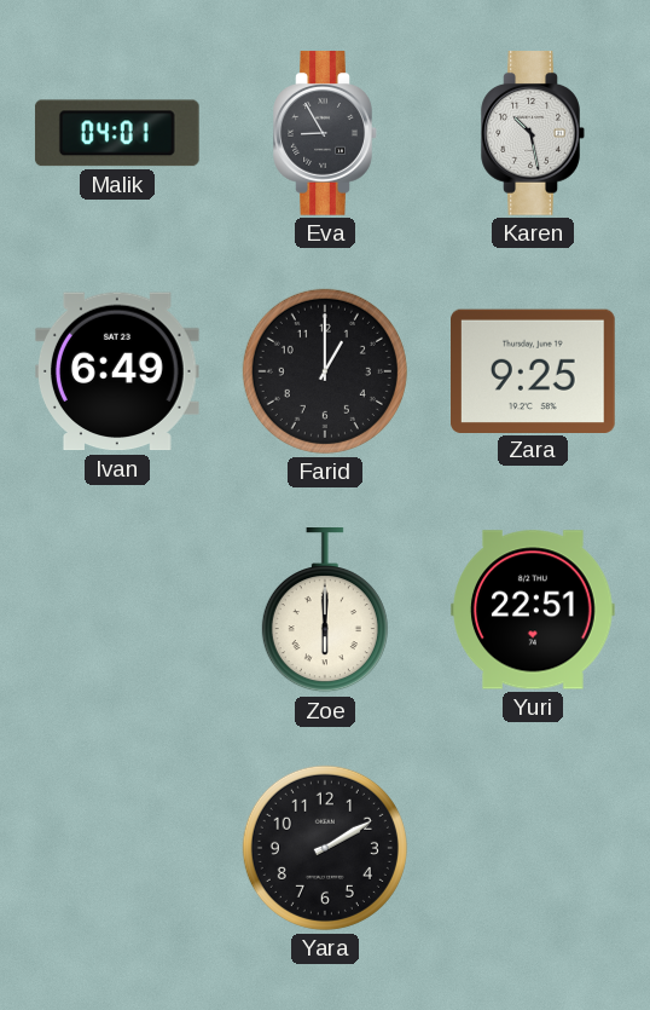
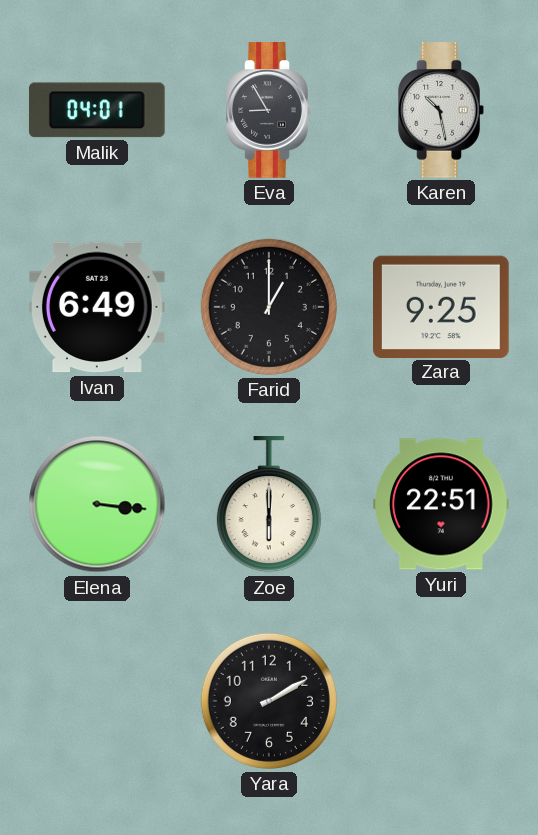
Elena: none -> 3:16
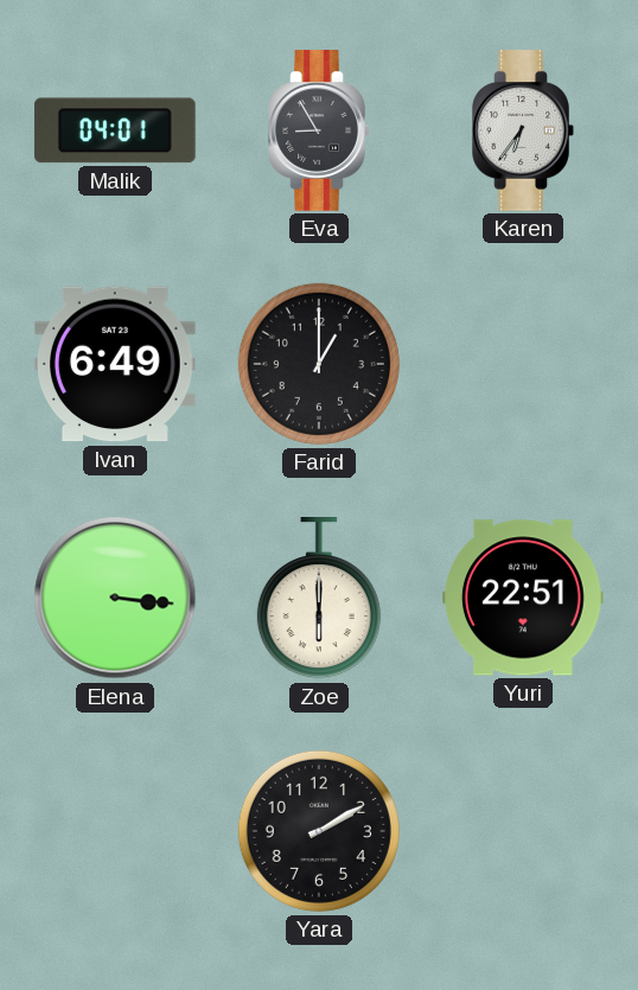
Karen: 10:28 -> 6:36
Zara: 9:25 -> none
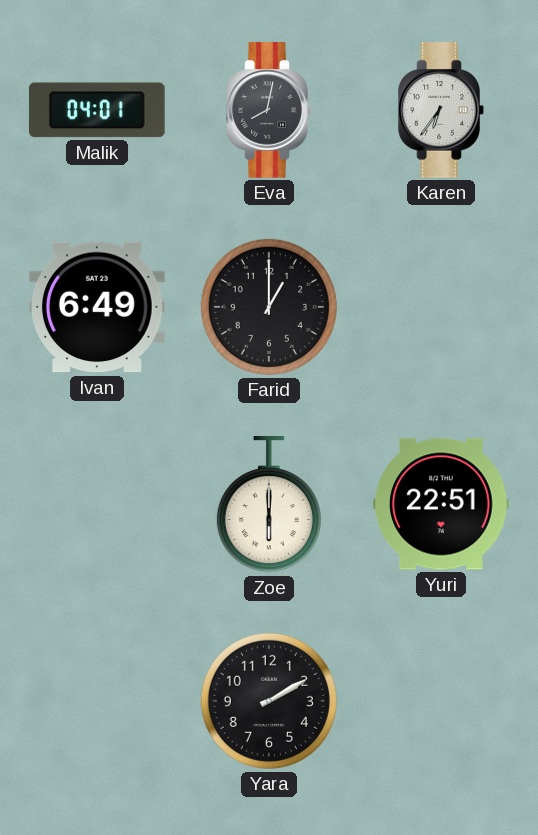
Eva: 8:55 -> 8:02
Elena: 3:16 -> none
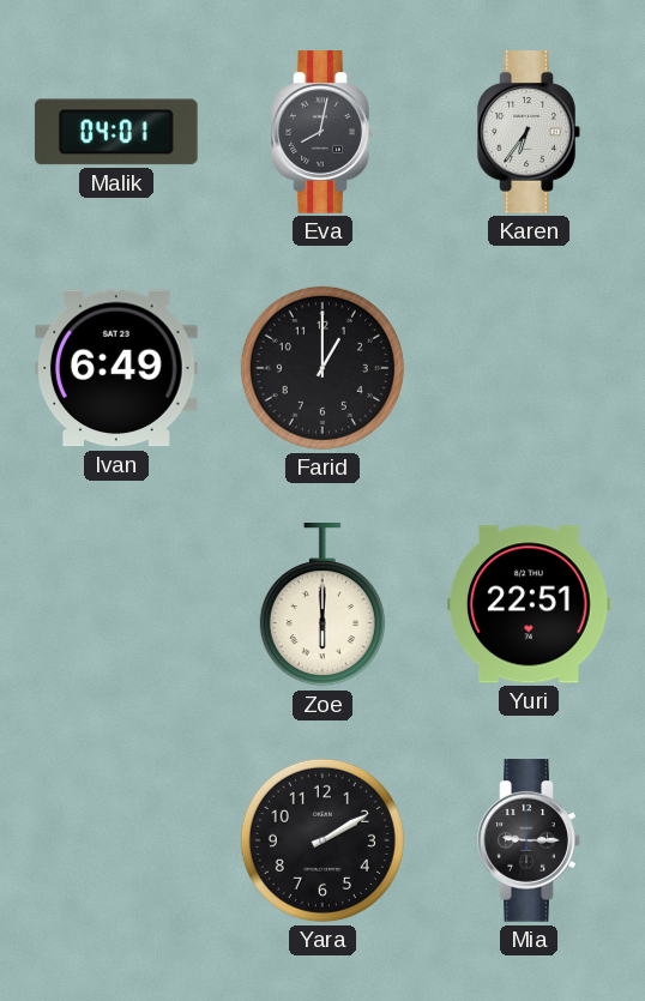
Mia: none -> 9:15
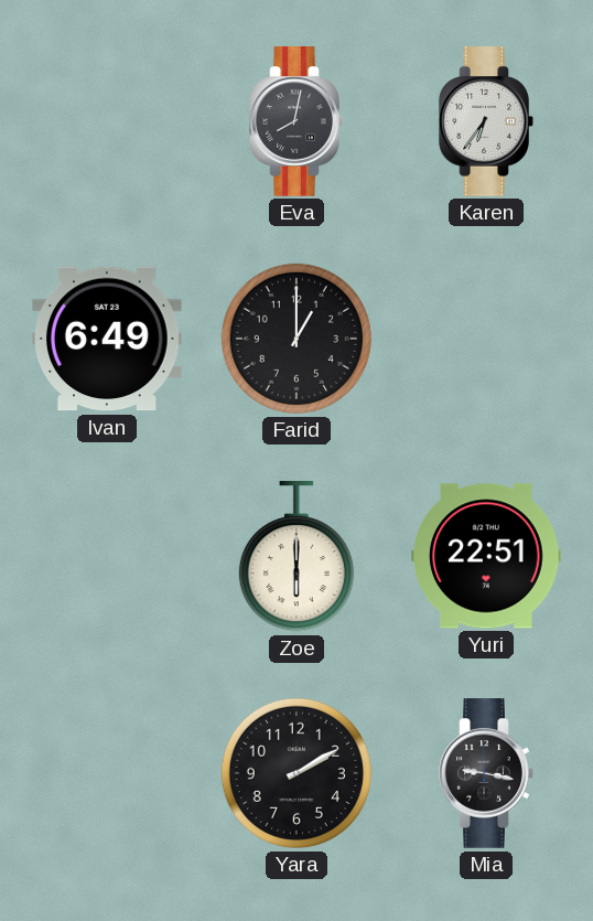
Malik: 04:01 -> none
Mia: 9:15 -> 9:17
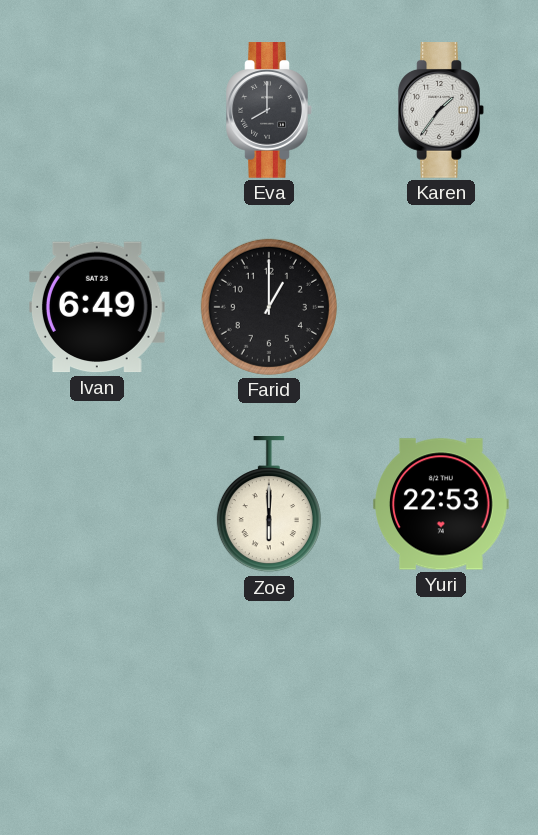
Eva: 8:02 -> 8:00
Karen: 6:36 -> 1:36
Yuri: 22:51 -> 22:53
Yara: 2:10 -> none
Mia: 9:17 -> none
